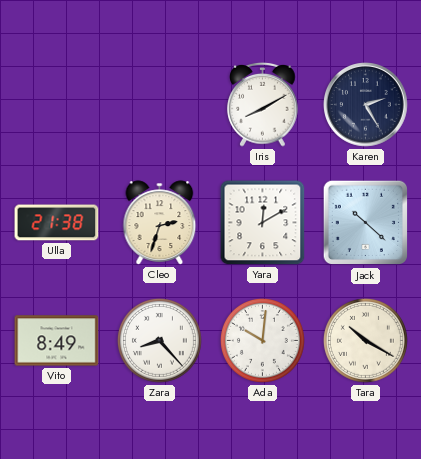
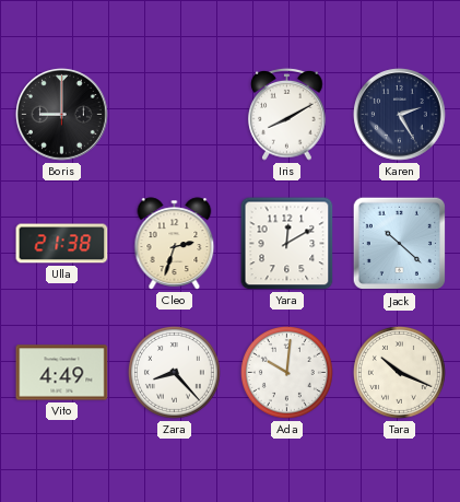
Boris: none -> 9:00
Vito: 8:49 -> 4:49
Tara: 10:20 -> 10:19
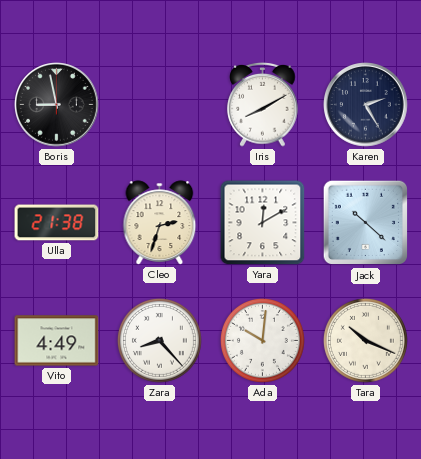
Boris: 9:00 -> 8:58
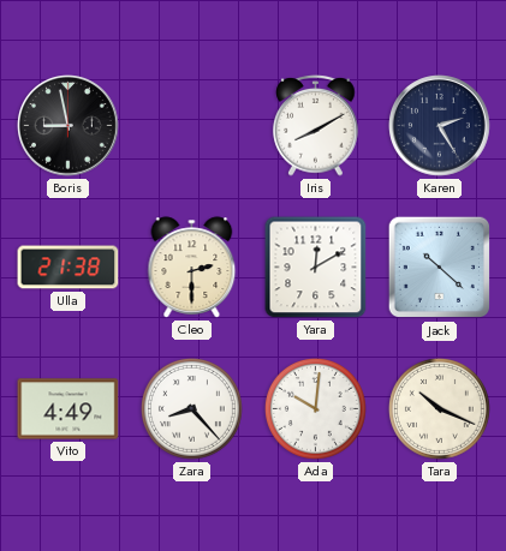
Cleo: 2:33 -> 2:30
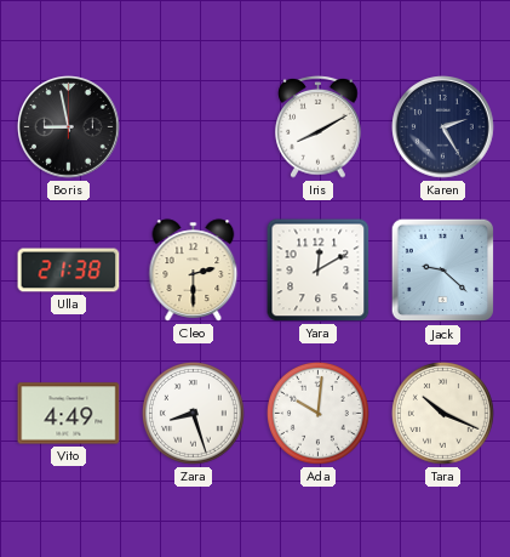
Jack: 10:22 -> 9:22
Zara: 8:23 -> 8:27
